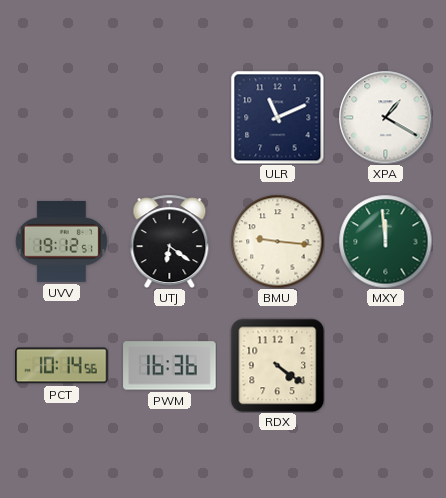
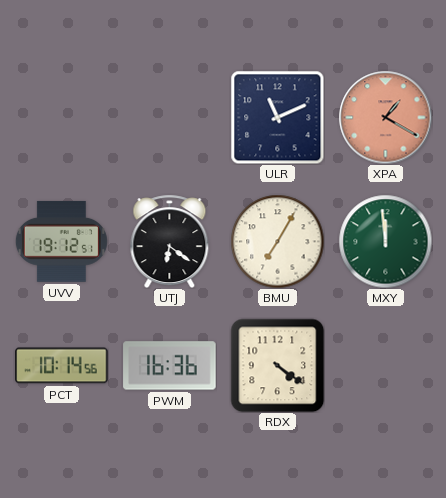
XPA dial: white -> salmon
BMU: 9:16 -> 7:05
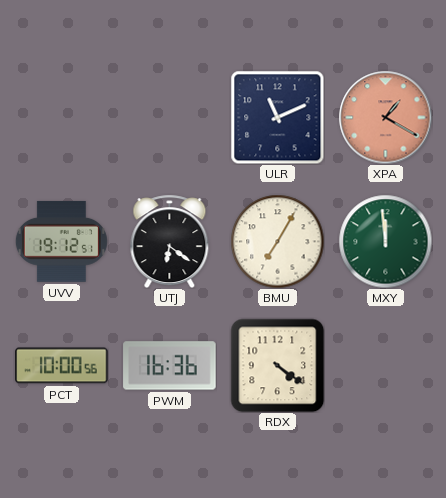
PCT: 10:14 -> 10:00
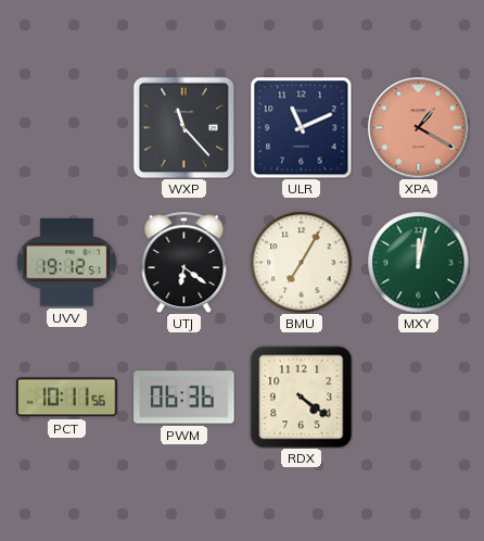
WXP: none -> 11:23
MXY: 11:59 -> 12:02
PCT: 10:00 -> 10:11
PWM: 16:36 -> 06:36
